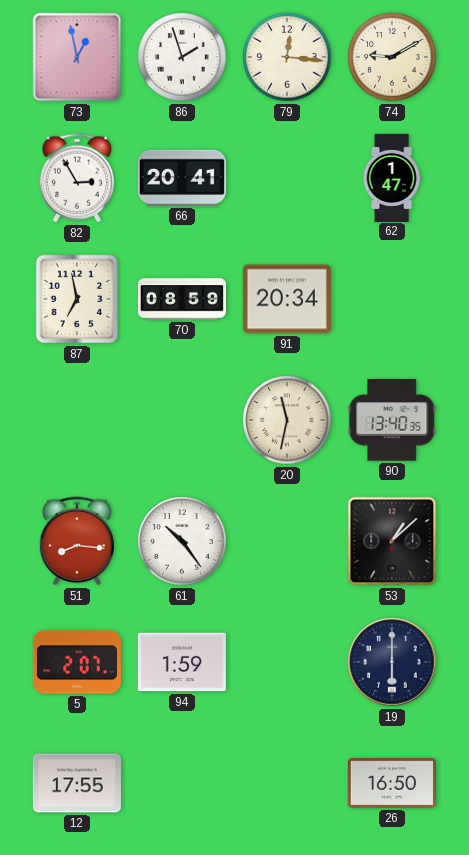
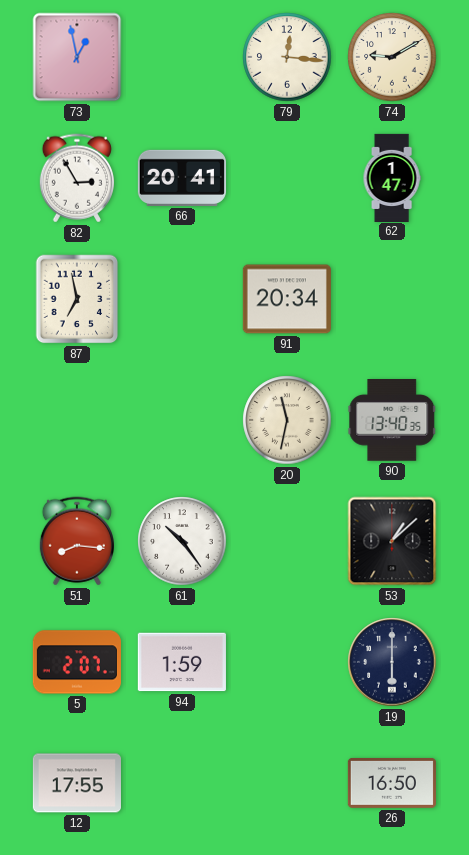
86: 1:57 -> none
70: 08:59 -> none
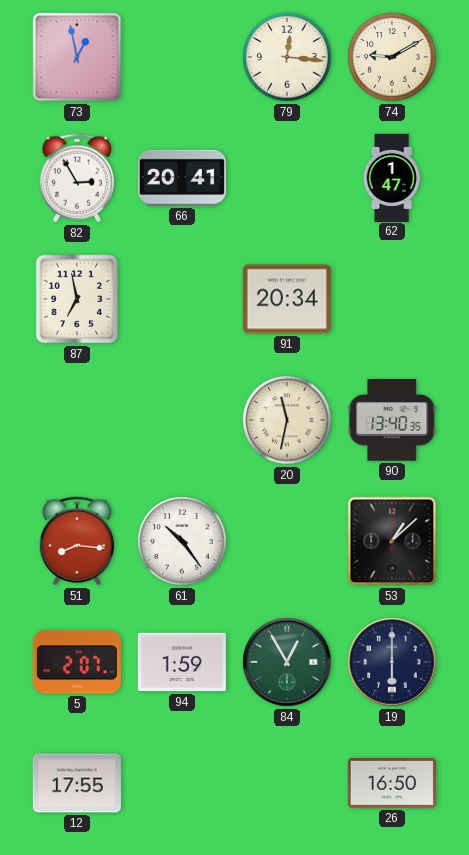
84: none -> 12:55
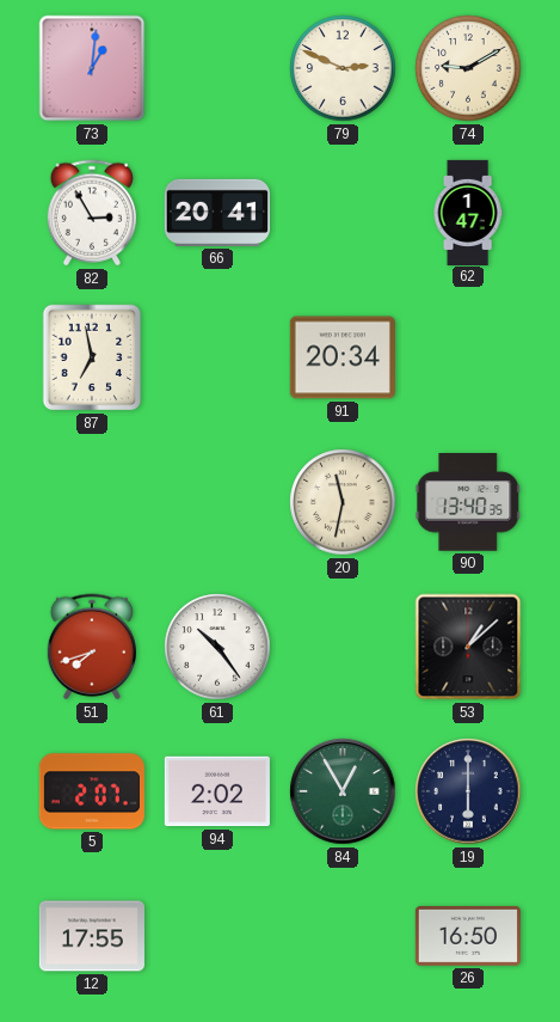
73: 12:58 -> 1:01
79: 12:16 -> 2:49
51: 8:16 -> 7:42
94: 1:59 -> 2:02
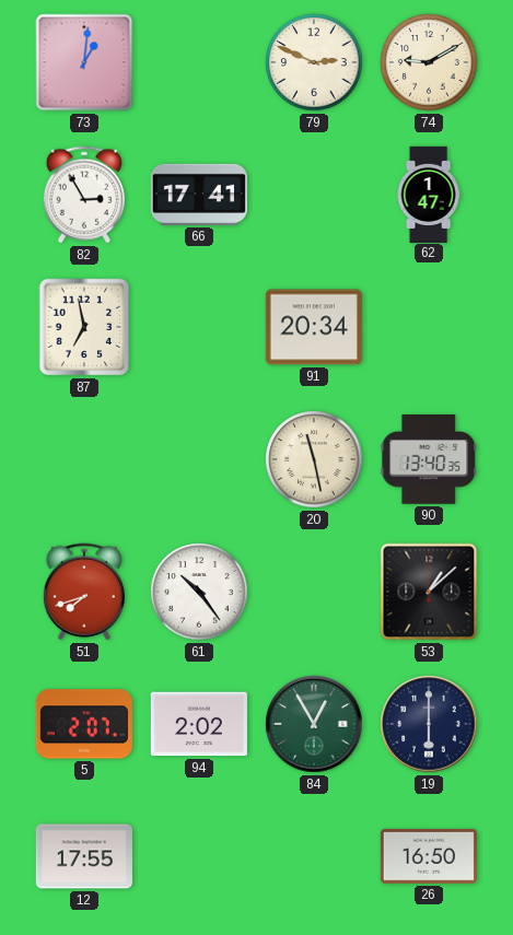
66: 20:41 -> 17:41
20: 11:32 -> 11:28
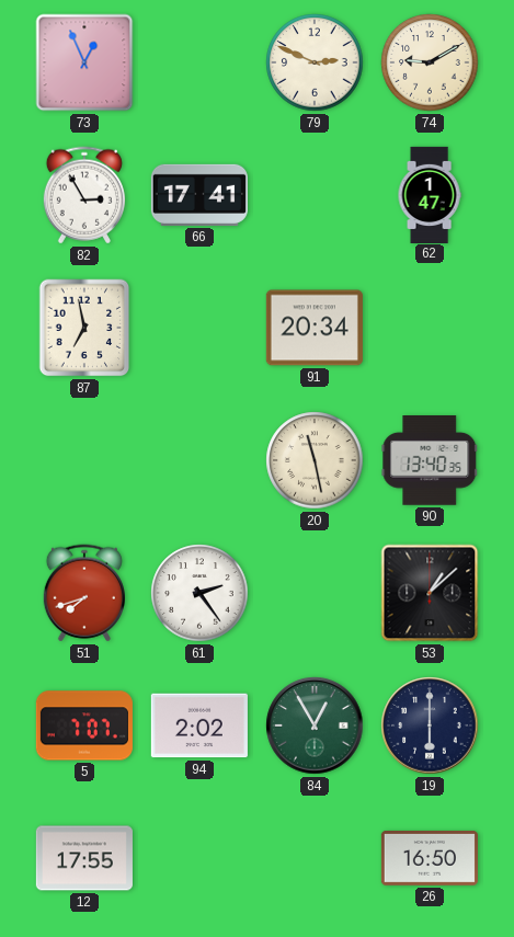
73: 1:01 -> 12:56
61: 10:24 -> 2:24
5: 2:07 -> 7:07
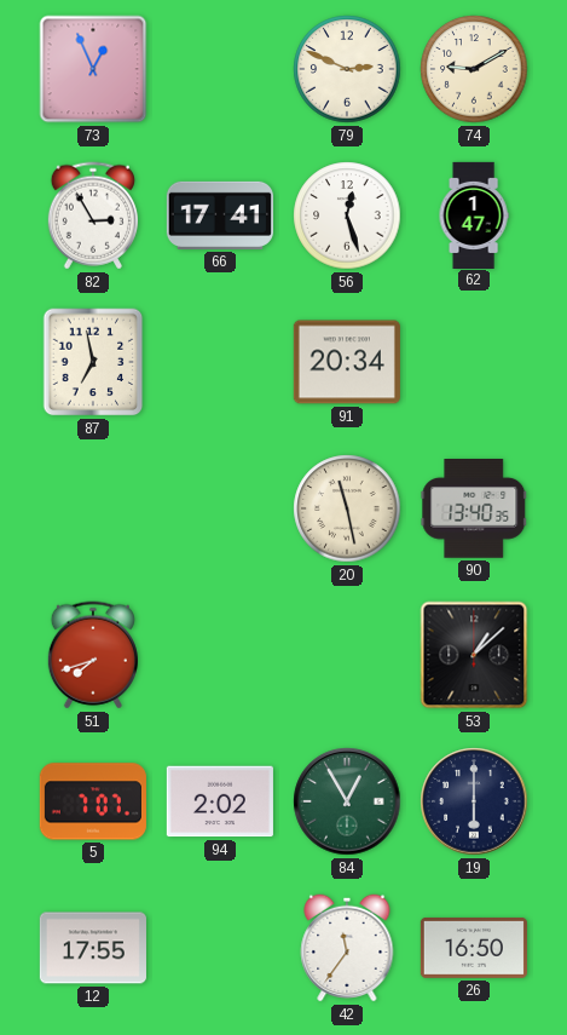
56: none -> 12:27
61: 2:24 -> none
42: none -> 11:36
